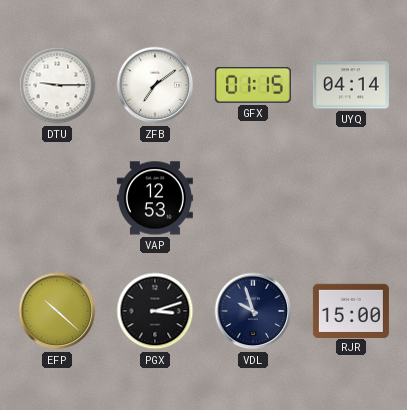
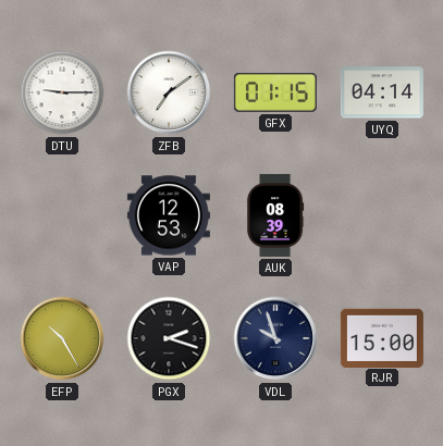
AUK: none -> 08:39
EFP: 10:22 -> 10:25
PGX: 3:12 -> 2:18
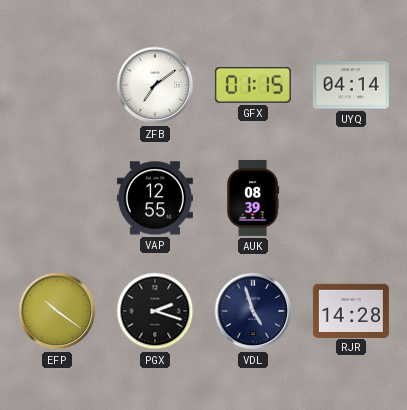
DTU: 9:15 -> none
VAP: 12:53 -> 12:55
EFP: 10:25 -> 10:21
VDL: 9:57 -> 4:57
RJR: 15:00 -> 14:28
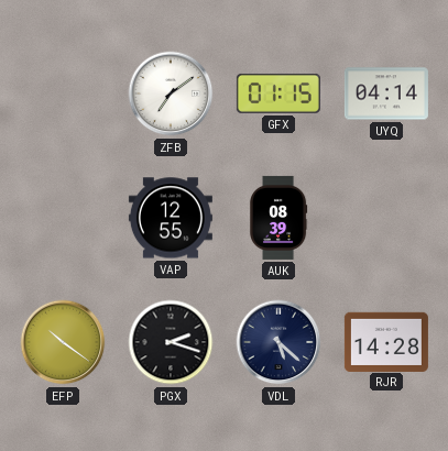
VDL: 4:57 -> 5:22
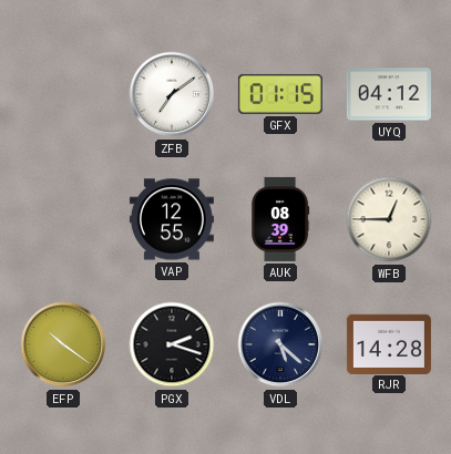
UYQ: 04:14 -> 04:12
WFB: none -> 12:45
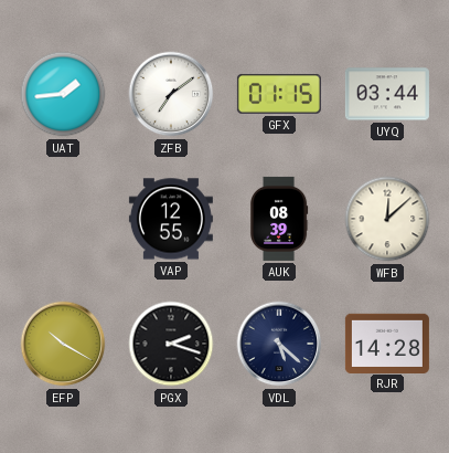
UAT: none -> 1:44
UYQ: 04:12 -> 03:44
WFB: 12:45 -> 12:08
EFP: 10:21 -> 10:20
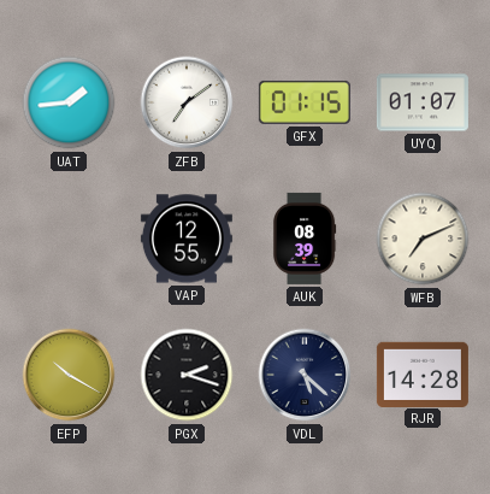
UYQ: 03:44 -> 01:07
WFB: 12:08 -> 7:11
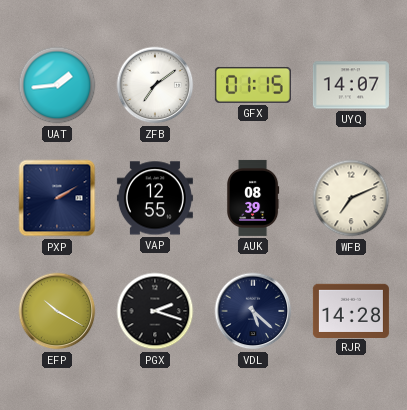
UYQ: 01:07 -> 14:07
PXP: none -> 2:10
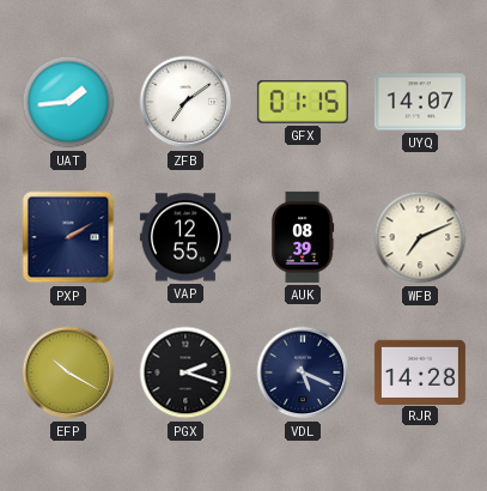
VDL: 5:22 -> 5:19
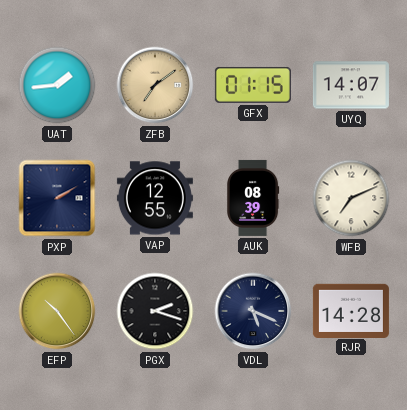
ZFB dial: white -> champagne
EFP: 10:20 -> 10:24
